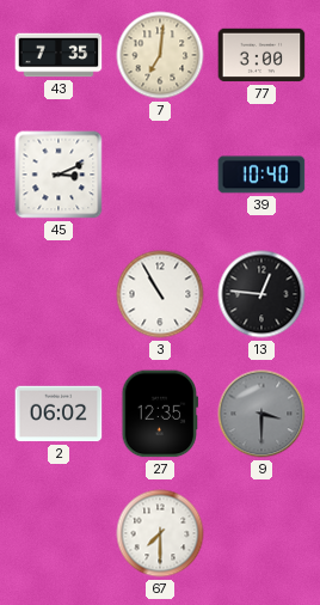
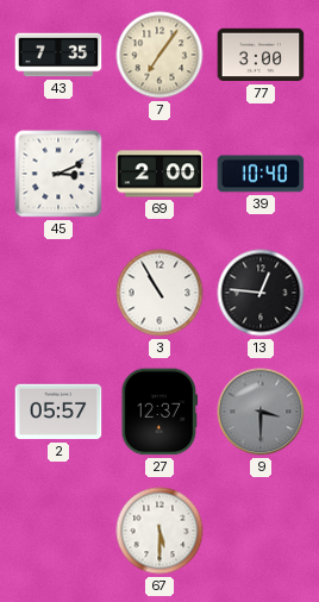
7: 7:01 -> 7:06
69: none -> 2:00
2: 06:02 -> 05:57
27: 12:35 -> 12:37
67: 7:30 -> 5:30
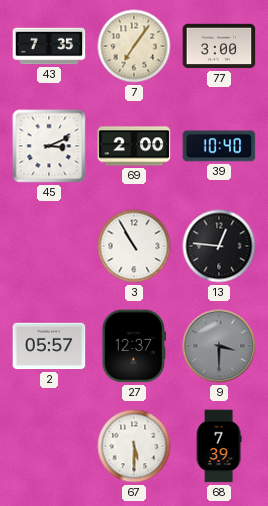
68: none -> 7:39
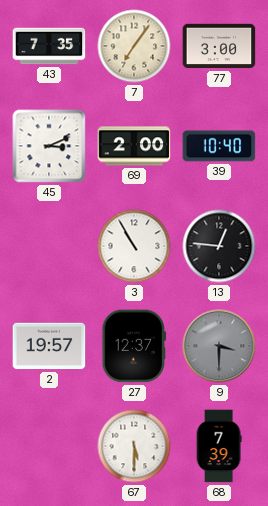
2: 05:57 -> 19:57
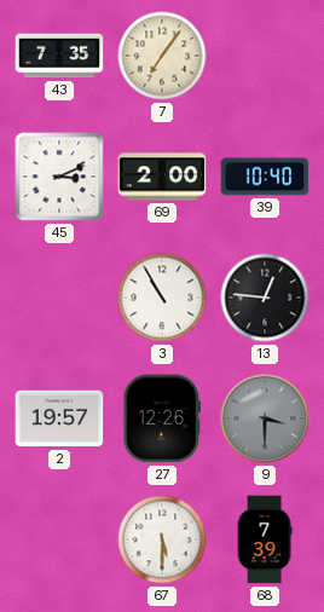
77: 3:00 -> none
27: 12:37 -> 12:26
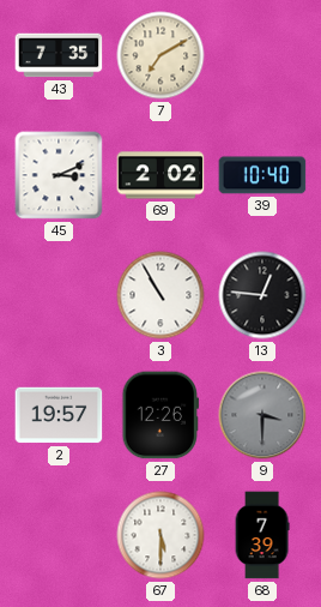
7: 7:06 -> 7:10
69: 2:00 -> 2:02
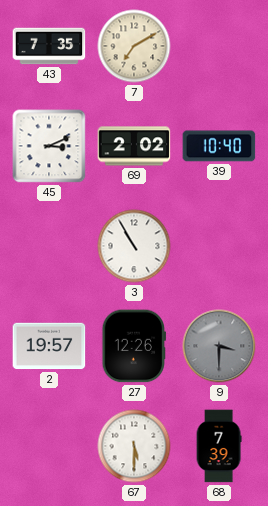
13: 12:46 -> none
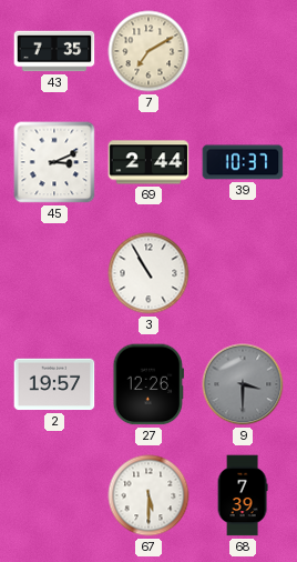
69: 2:02 -> 2:44
39: 10:40 -> 10:37
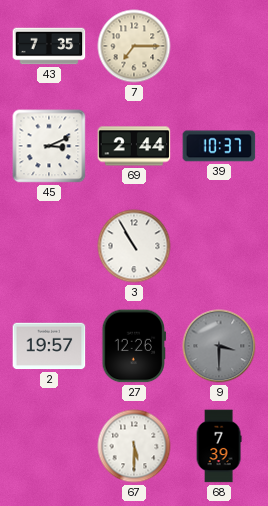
7: 7:10 -> 7:15
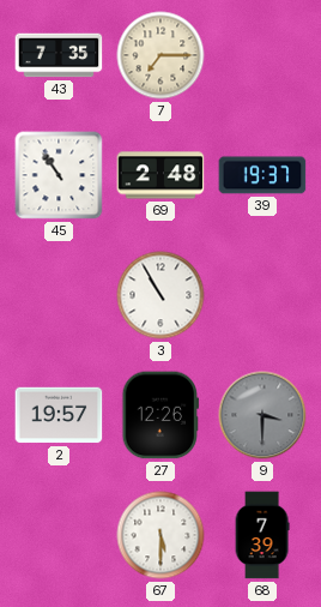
45: 3:11 -> 10:54
69: 2:44 -> 2:48
39: 10:37 -> 19:37
